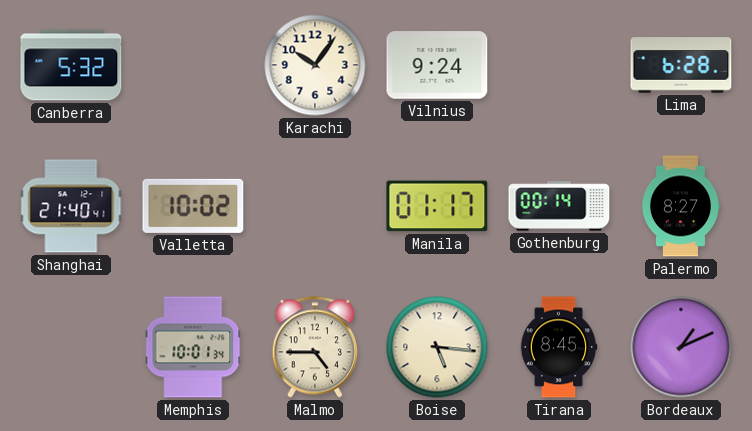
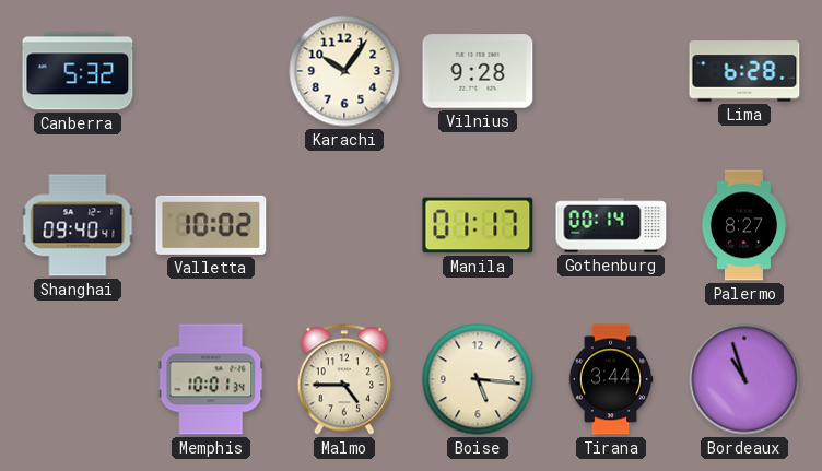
Vilnius: 9:24 -> 9:28
Shanghai: 21:40 -> 09:40
Tirana: 8:45 -> 3:44
Bordeaux: 1:11 -> 10:57
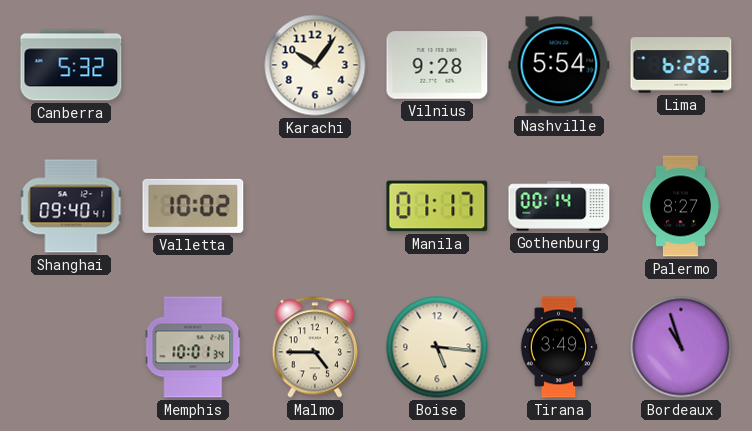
Nashville: none -> 5:54
Tirana: 3:44 -> 3:49
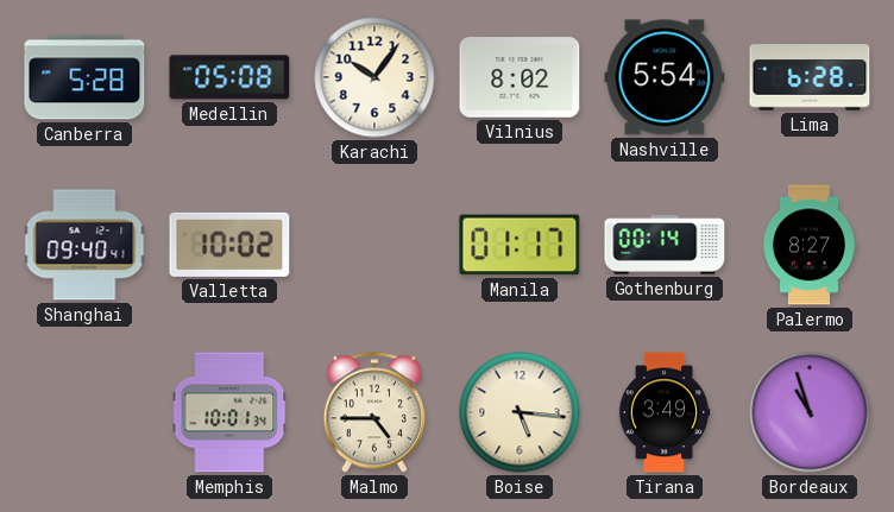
Canberra: 5:32 -> 5:28
Medellin: none -> 05:08
Vilnius: 9:28 -> 8:02
